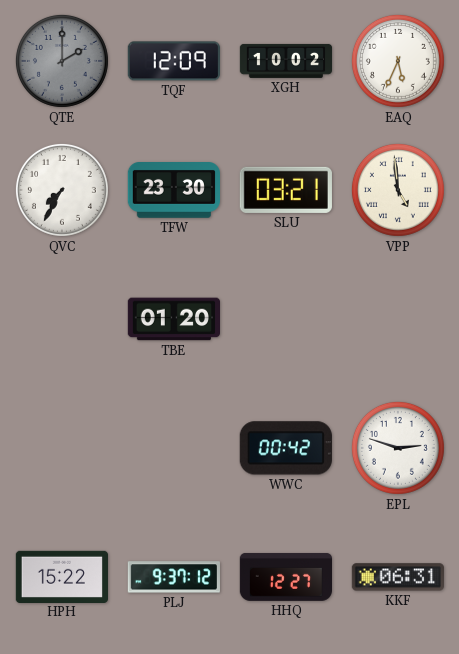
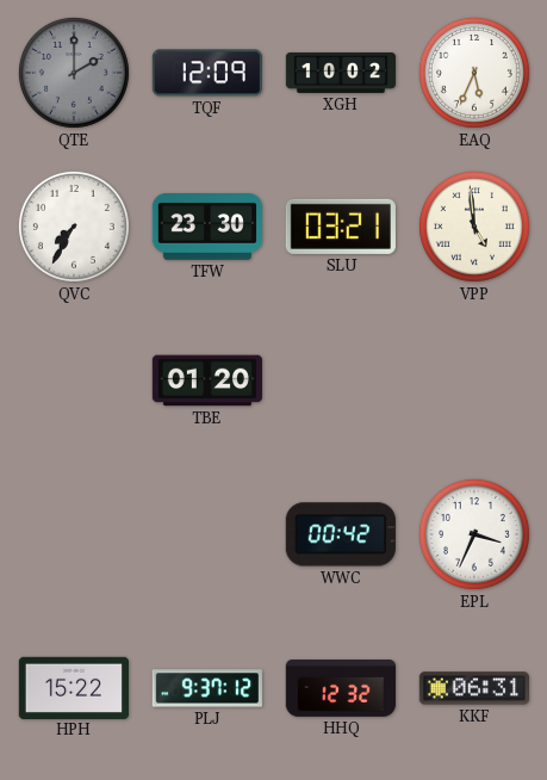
EPL: 2:48 -> 3:34
HHQ: 12:27 -> 12:32
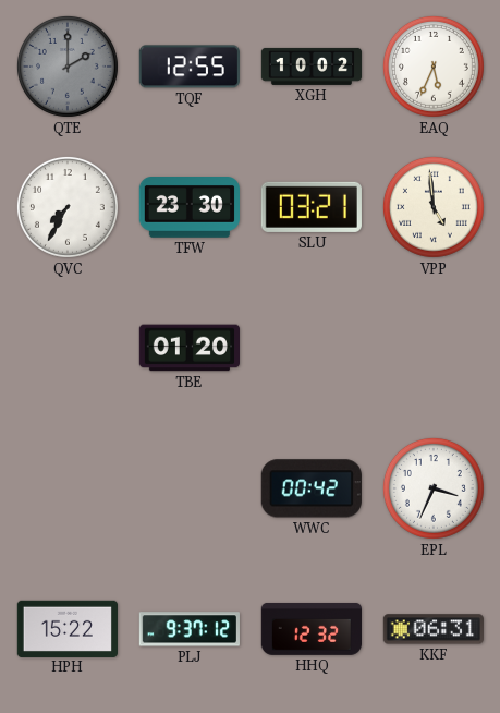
TQF: 12:09 -> 12:55
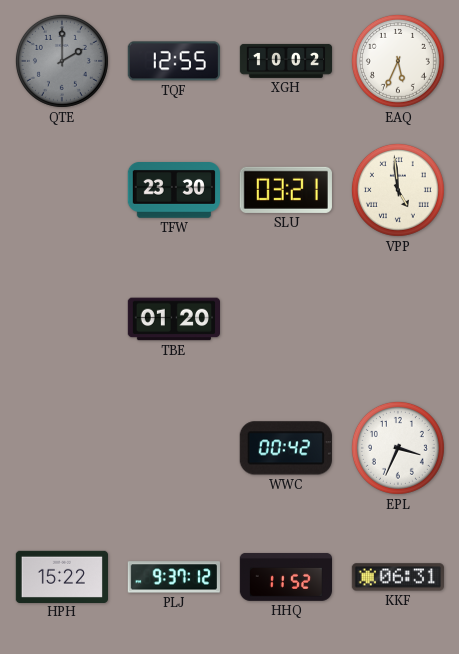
QVC: 7:35 -> none
HHQ: 12:32 -> 11:52
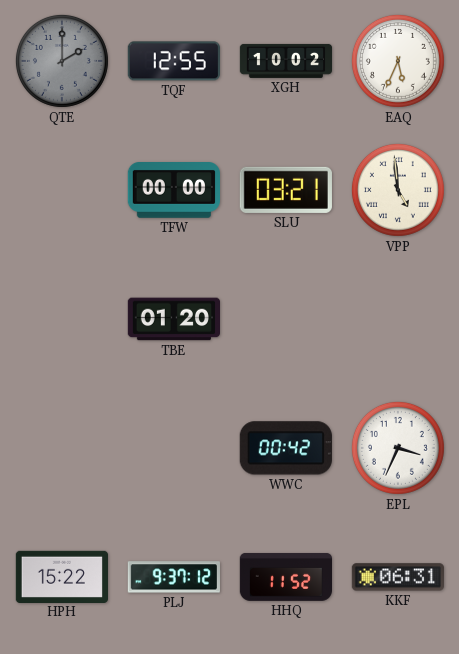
TFW: 23:30 -> 00:00
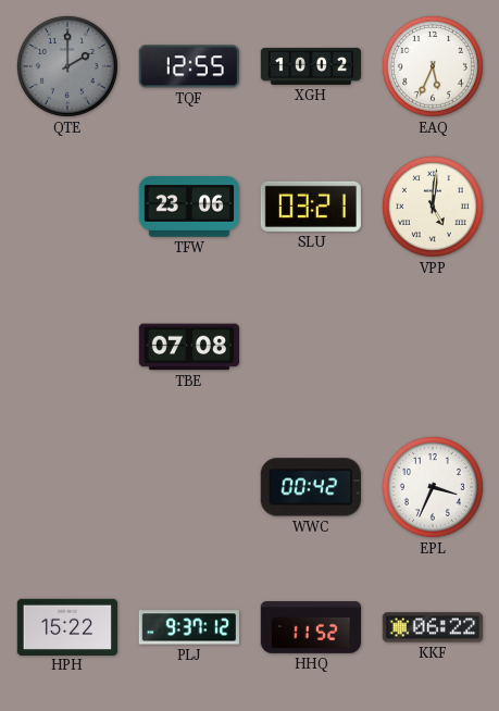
TFW: 00:00 -> 23:06
VPP: 4:59 -> 5:01
TBE: 01:20 -> 07:08
KKF: 06:31 -> 06:22
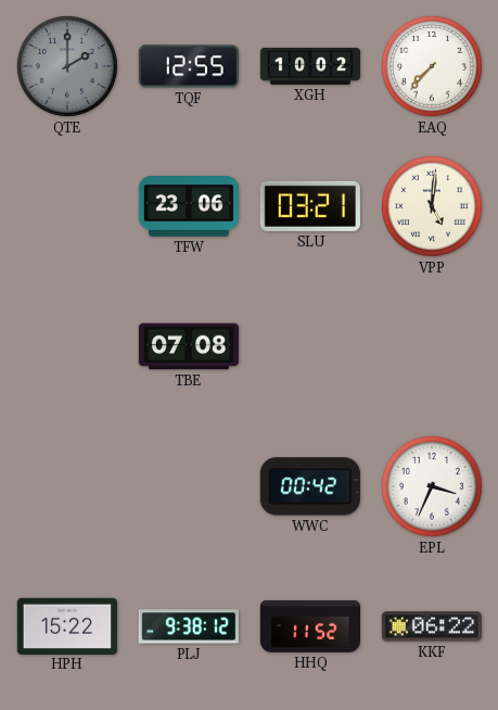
EAQ: 5:34 -> 7:37
PLJ: 9:37 -> 9:38
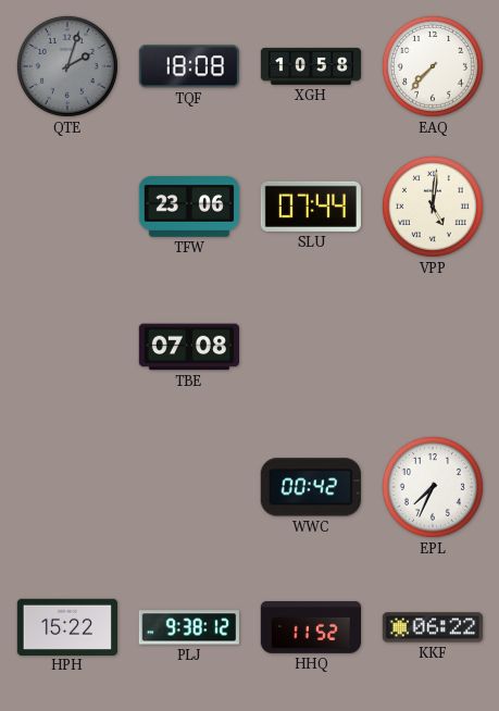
QTE: 2:00 -> 2:03
TQF: 12:55 -> 18:08
XGH: 10:02 -> 10:58
SLU: 03:21 -> 07:44
EPL: 3:34 -> 7:34
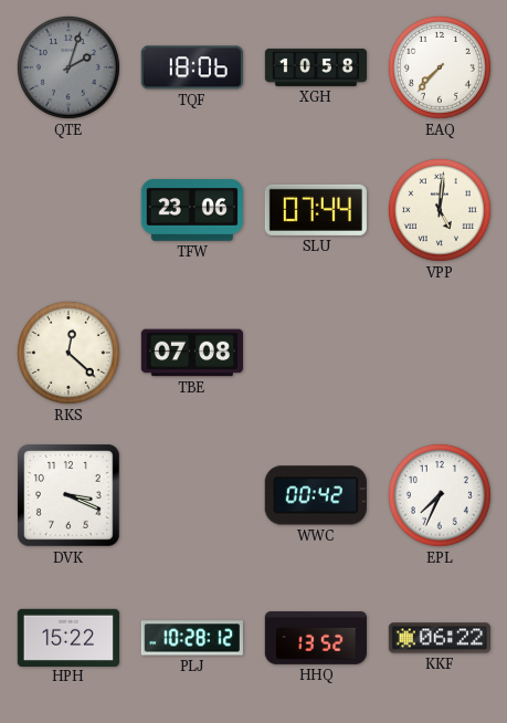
TQF: 18:08 -> 18:06
RKS: none -> 12:22
DVK: none -> 3:19
PLJ: 9:38 -> 10:28
HHQ: 11:52 -> 13:52
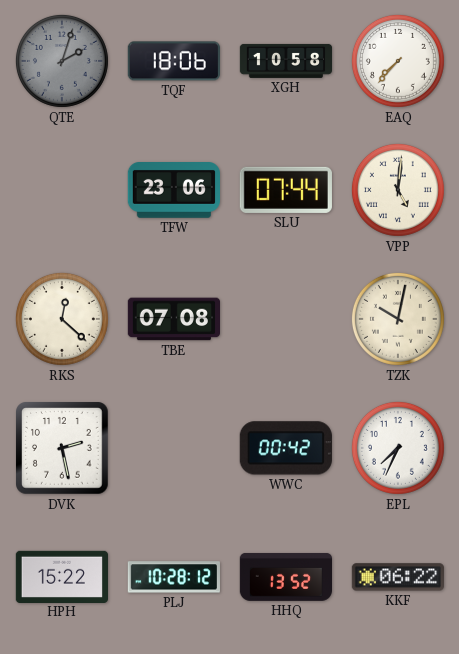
TZK: none -> 10:02
DVK: 3:19 -> 2:28
